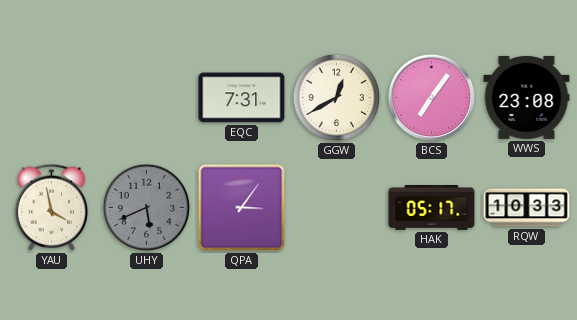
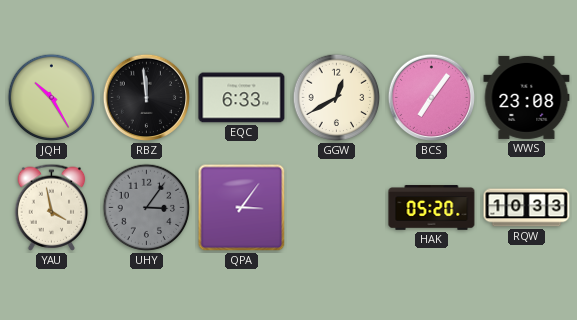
JQH: none -> 10:25
RBZ: none -> 11:59
EQC: 7:31 -> 6:33
UHY: 5:41 -> 3:06
HAK: 05:17 -> 05:20
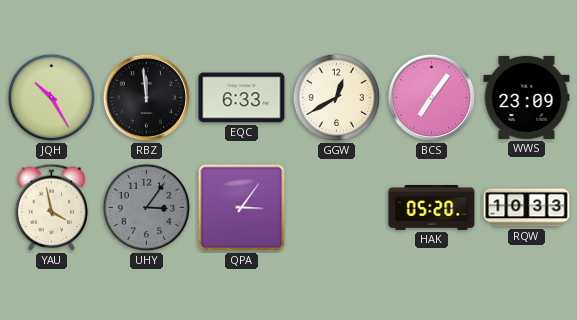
WWS: 23:08 -> 23:09
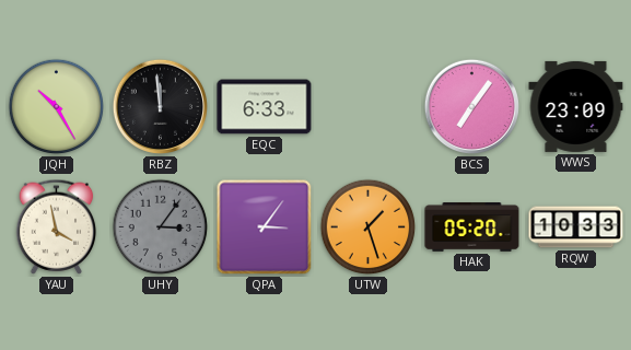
GGW: 12:40 -> none
UTW: none -> 1:27
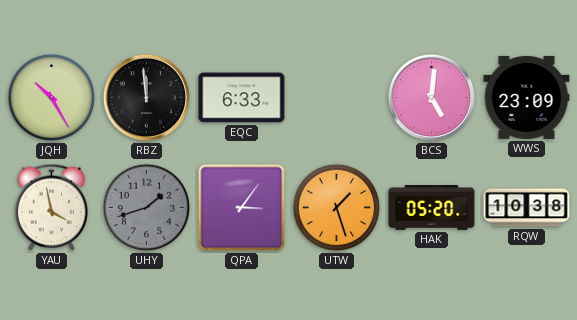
BCS: 7:06 -> 5:01
UHY: 3:06 -> 1:42
RQW: 10:33 -> 10:38
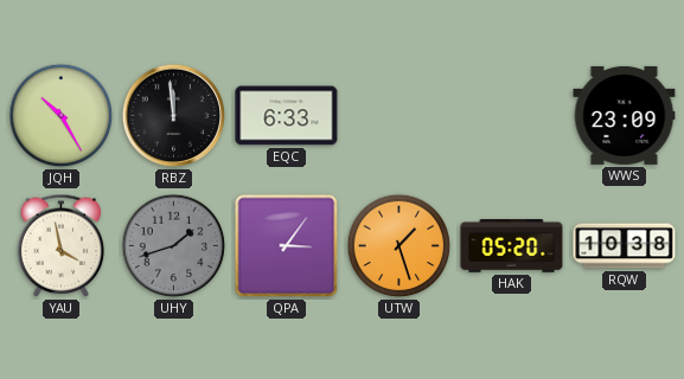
BCS: 5:01 -> none
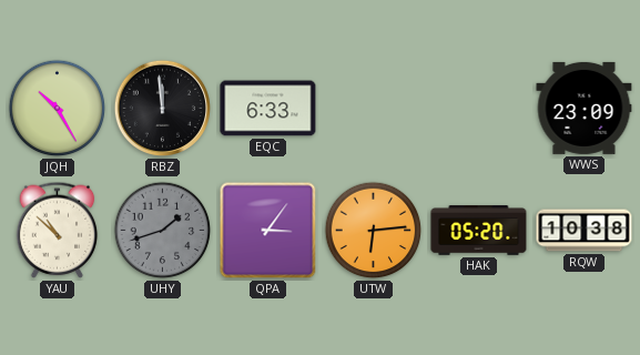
YAU: 3:58 -> 10:52
UTW: 1:27 -> 6:14
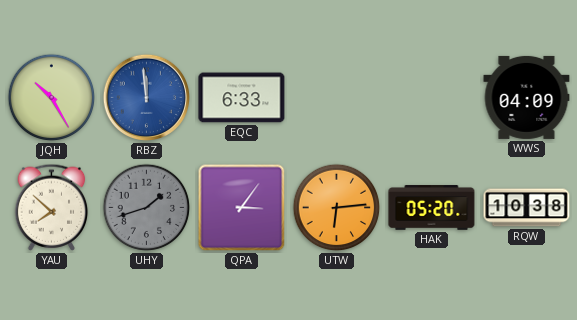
RBZ dial: black -> blue
WWS: 23:09 -> 04:09
YAU: 10:52 -> 7:52
